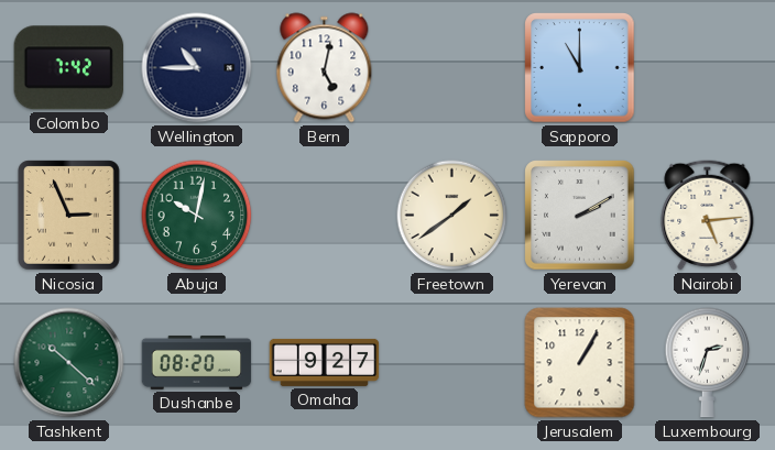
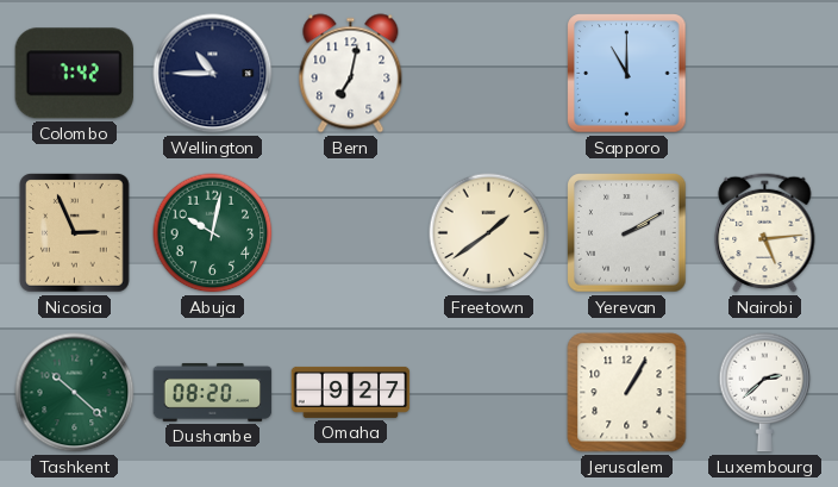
Bern: 5:02 -> 7:02
Luxembourg: 2:33 -> 2:38
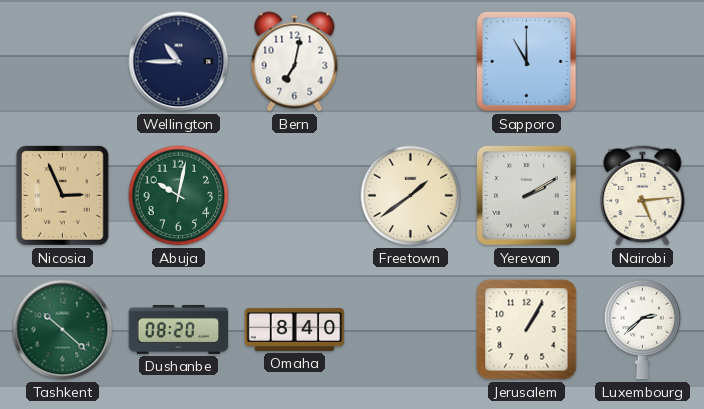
Colombo: 7:42 -> none
Omaha: 9:27 -> 8:40
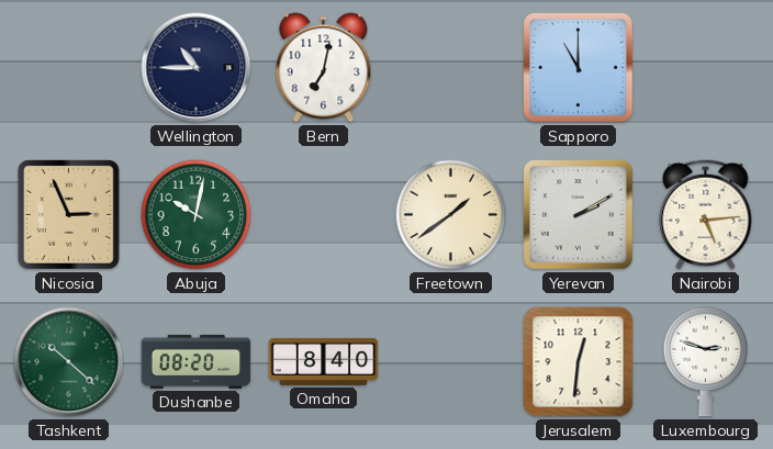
Jerusalem: 1:05 -> 12:31
Luxembourg: 2:38 -> 2:48
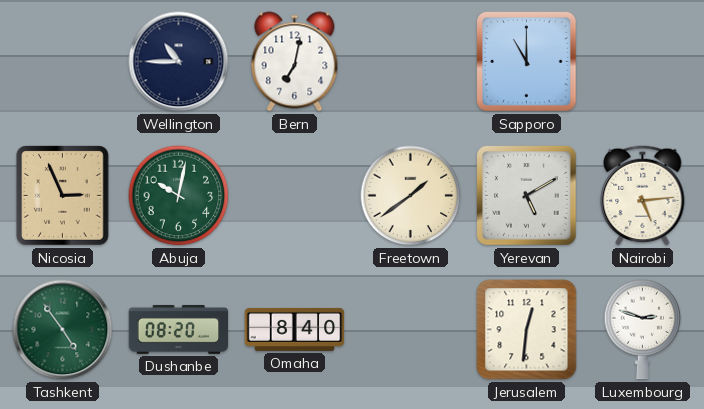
Yerevan: 2:10 -> 5:10
Tashkent: 10:22 -> 4:54
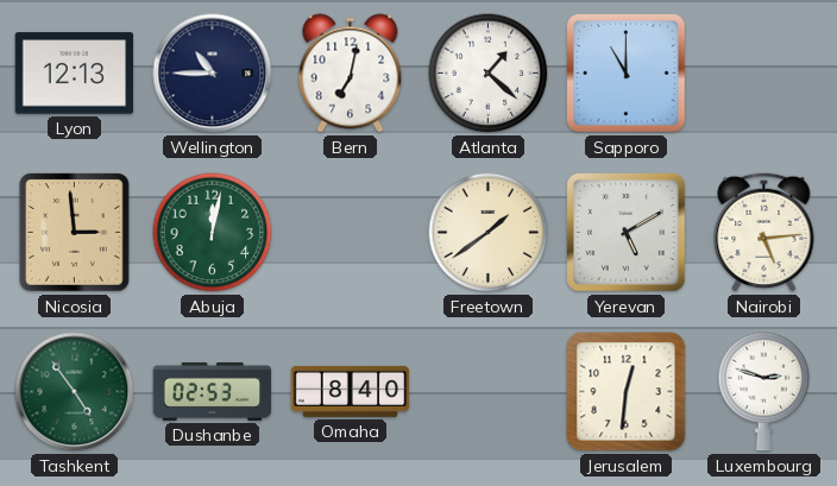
Lyon: none -> 12:13
Atlanta: none -> 1:22
Nicosia: 2:56 -> 2:59
Abuja: 10:02 -> 12:02
Dushanbe: 08:20 -> 02:53
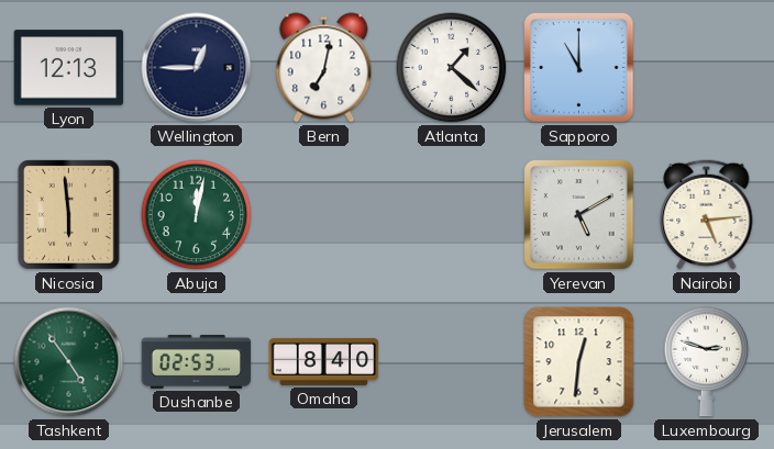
Wellington: 10:45 -> 12:45
Nicosia: 2:59 -> 5:59
Freetown: 1:39 -> none
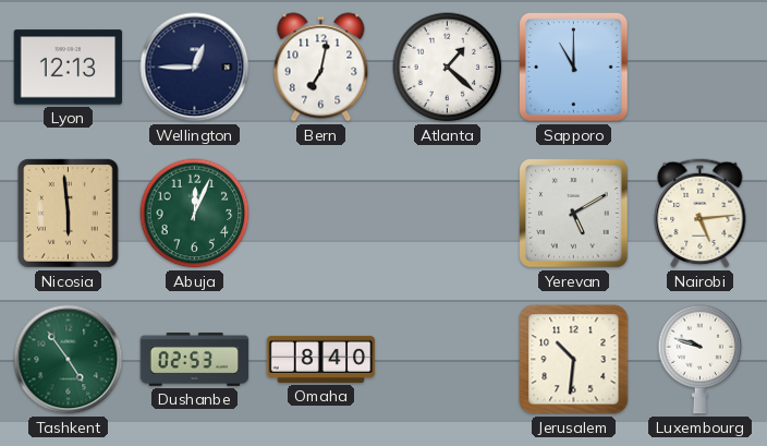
Abuja: 12:02 -> 12:04
Jerusalem: 12:31 -> 10:31
Luxembourg: 2:48 -> 9:48
